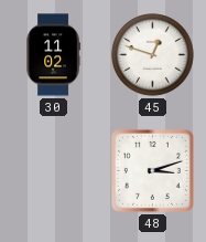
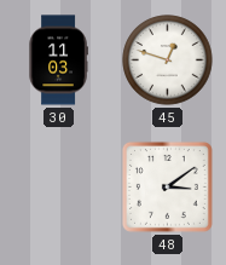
30: 11:02 -> 11:03
48: 3:12 -> 3:09
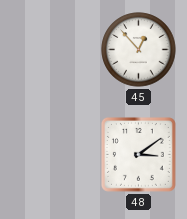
30: 11:03 -> none
45: 12:48 -> 12:53
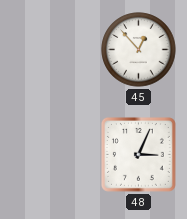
48: 3:09 -> 3:04
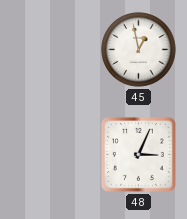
45: 12:53 -> 12:58
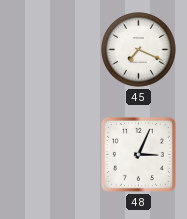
45: 12:58 -> 7:19
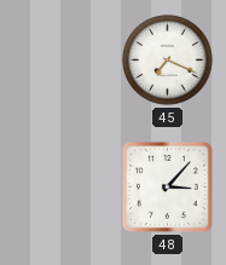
48: 3:04 -> 3:07
